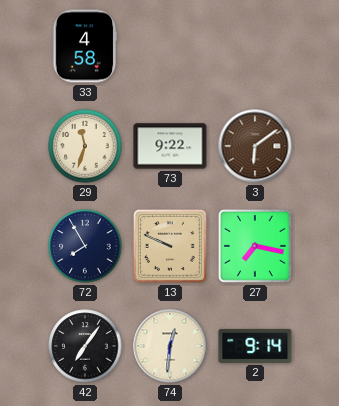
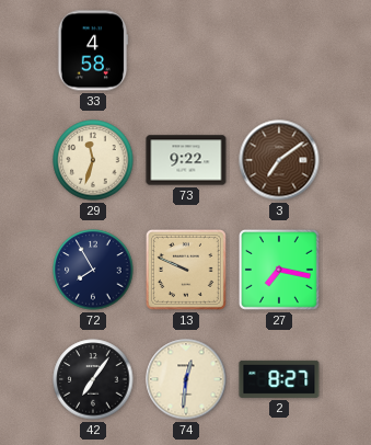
3: 6:09 -> 7:09
2: 9:14 -> 8:27
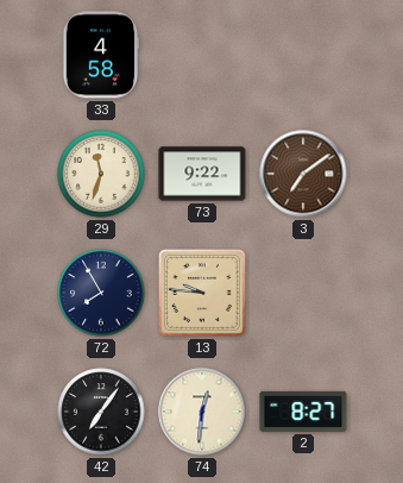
13: 9:49 -> 9:46
27: 7:17 -> none
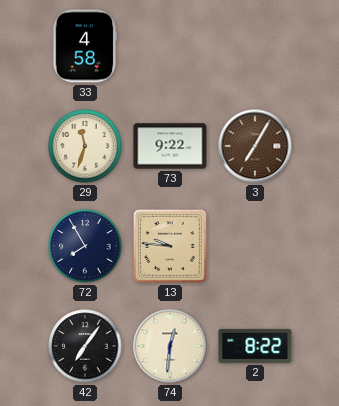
3: 7:09 -> 7:05
2: 8:27 -> 8:22
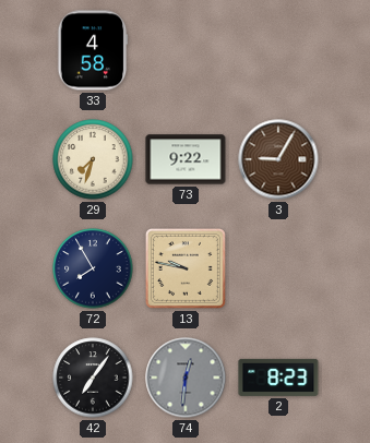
29: 11:33 -> 7:33
3: 7:05 -> 9:05
13: 9:46 -> 9:47
74 dial: cream -> grey
2: 8:22 -> 8:23
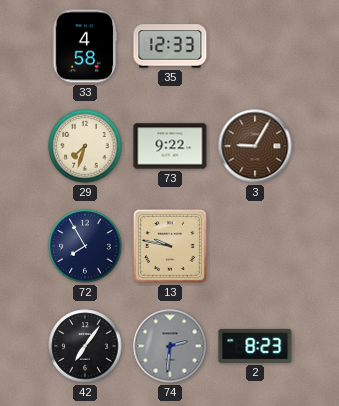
35: none -> 12:33
74: 12:31 -> 2:31
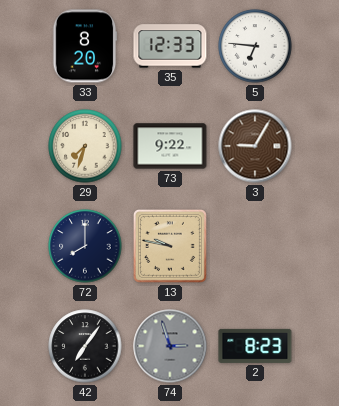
33: 4:58 -> 8:20
5: none -> 6:46
72: 7:55 -> 8:00
74: 2:31 -> 2:57
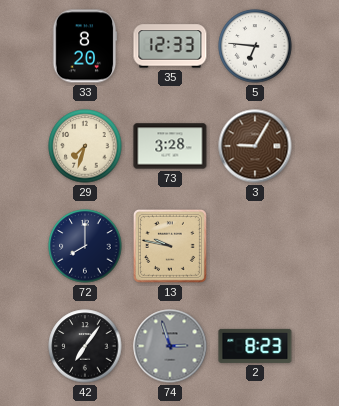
73: 9:22 -> 3:28
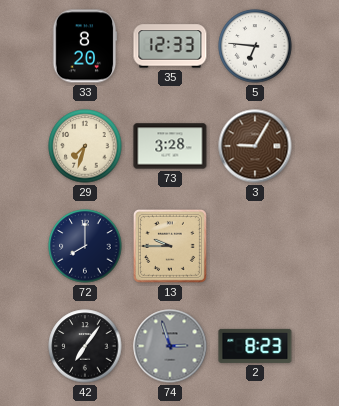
13: 9:47 -> 9:45
